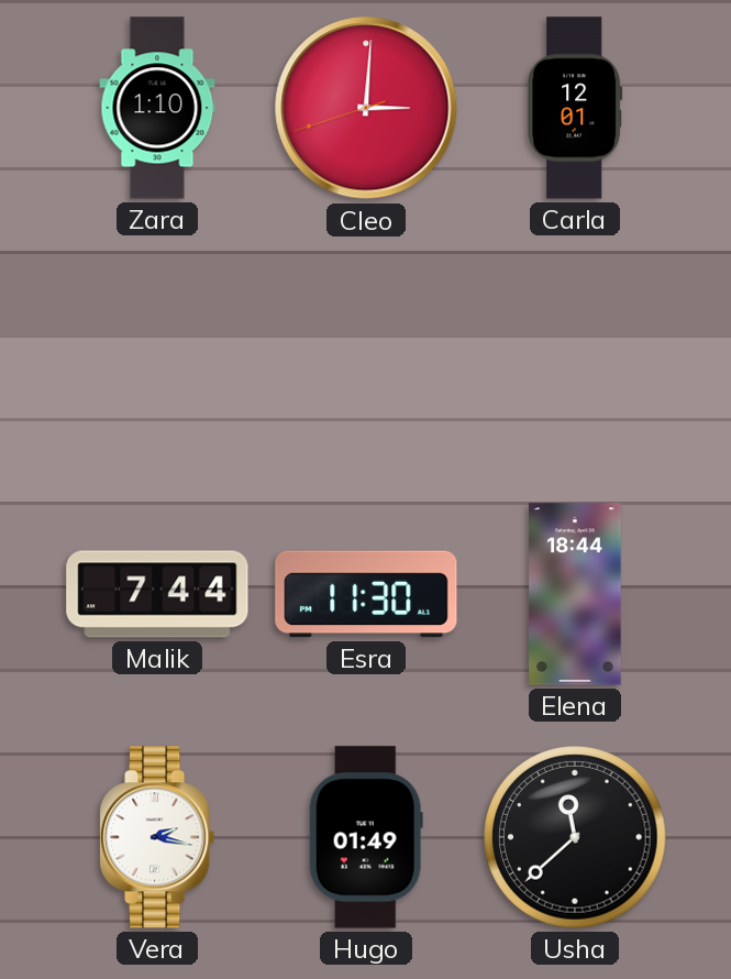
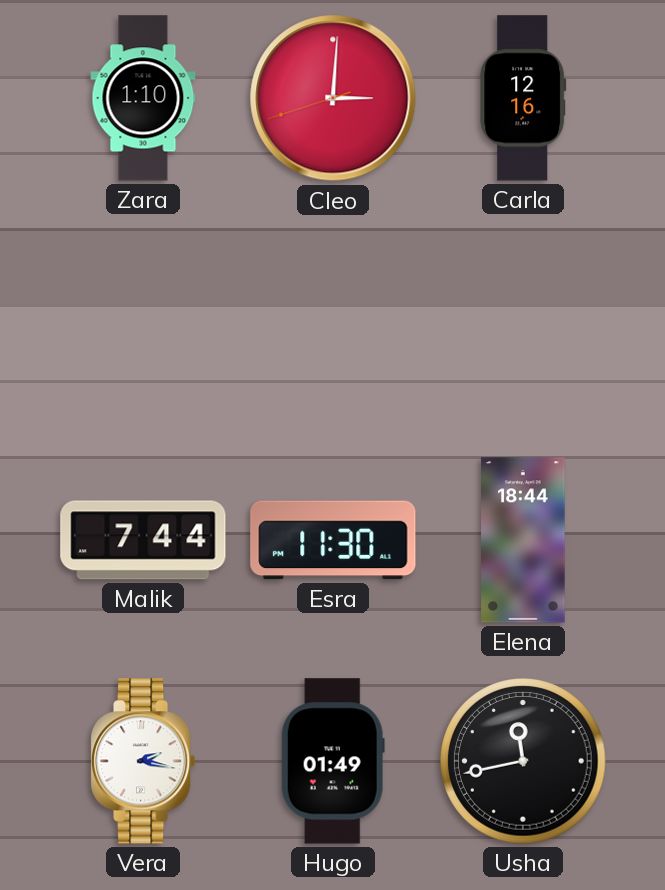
Carla: 12:01 -> 12:16
Usha: 11:38 -> 11:43
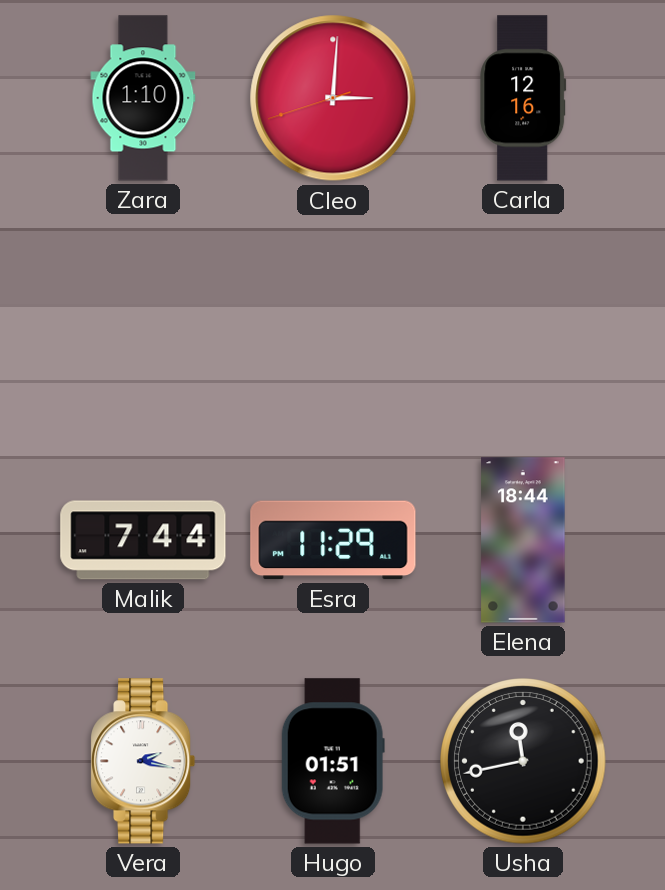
Esra: 11:30 -> 11:29
Hugo: 01:49 -> 01:51
